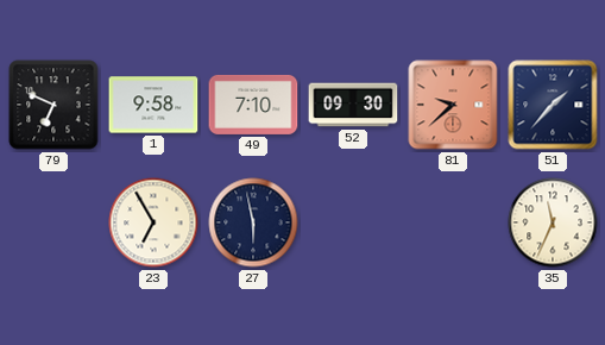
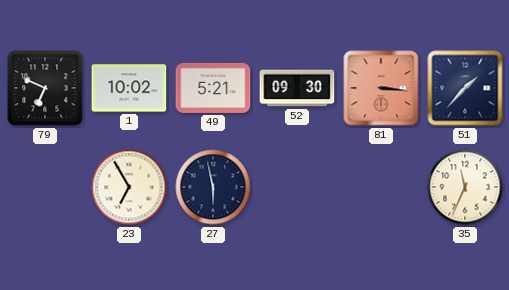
1: 9:58 -> 10:02
49: 7:10 -> 5:21
81: 9:38 -> 3:16
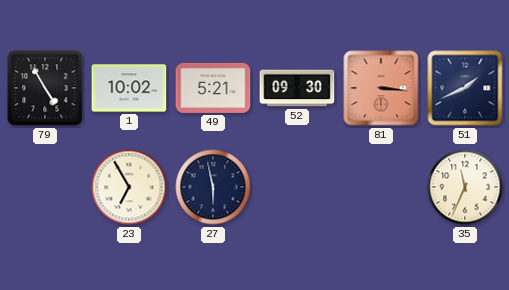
79: 6:49 -> 4:55
51: 1:37 -> 1:41
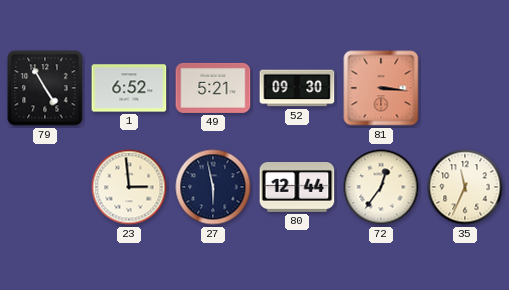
1: 10:02 -> 6:52
51: 1:41 -> none
23: 6:55 -> 2:59
80: none -> 12:44
72: none -> 12:36
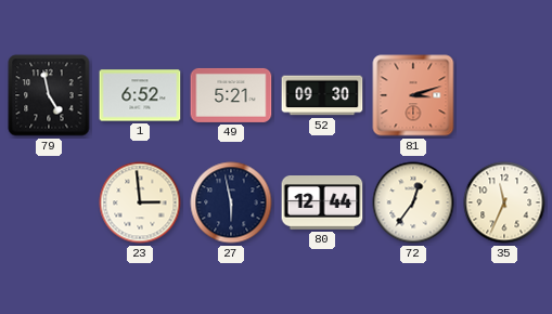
79: 4:55 -> 4:58
81: 3:16 -> 3:12
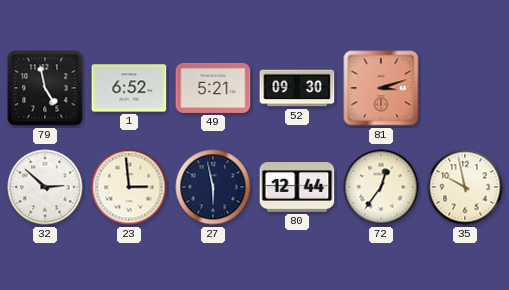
32: none -> 2:52
35: 11:34 -> 9:58
